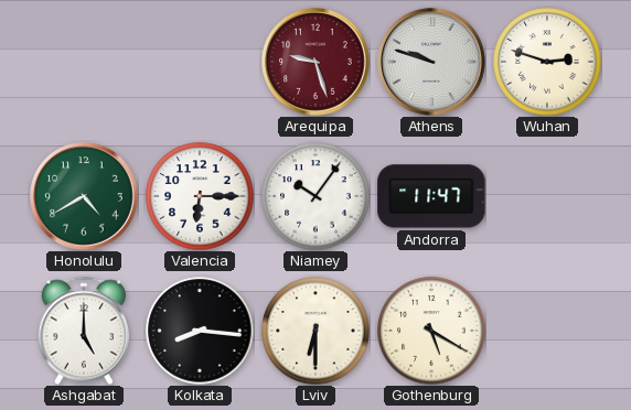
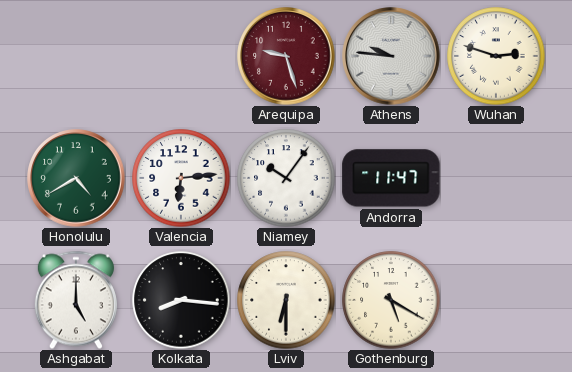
Athens: 9:48 -> 9:46
Valencia: 6:15 -> 6:14
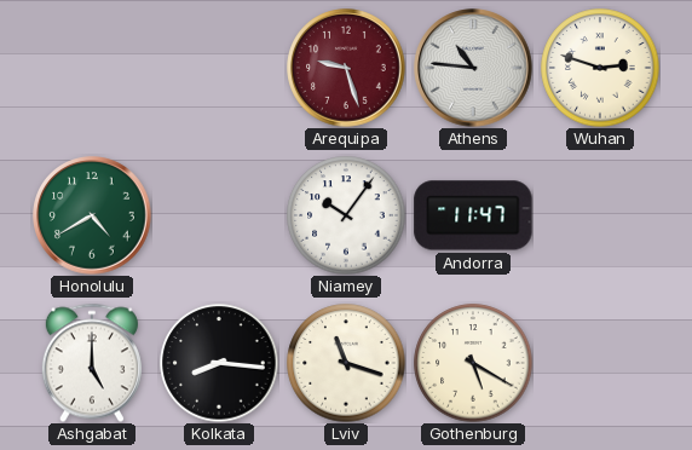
Athens: 9:46 -> 10:46
Valencia: 6:14 -> none
Lviv: 6:30 -> 11:18
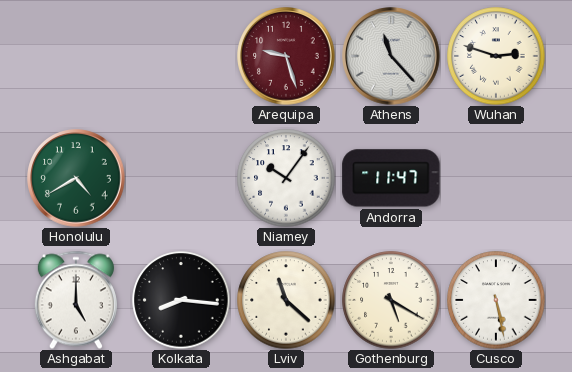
Athens: 10:46 -> 11:23
Lviv: 11:18 -> 11:22
Cusco: none -> 5:28
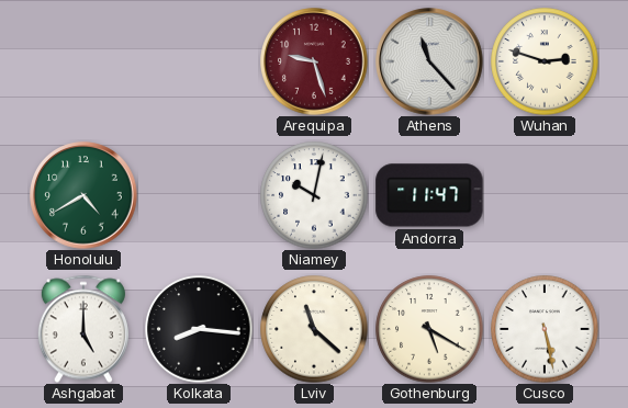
Niamey: 10:06 -> 10:02
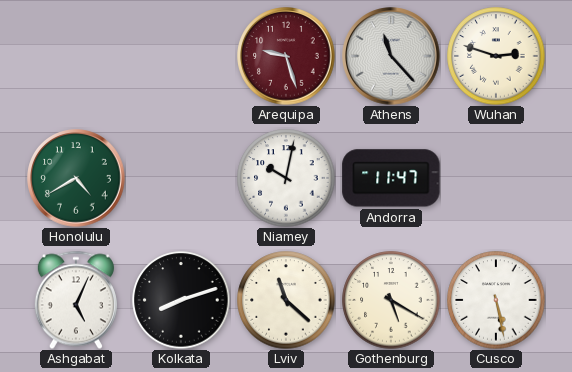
Ashgabat: 5:00 -> 5:04
Kolkata: 8:16 -> 8:12
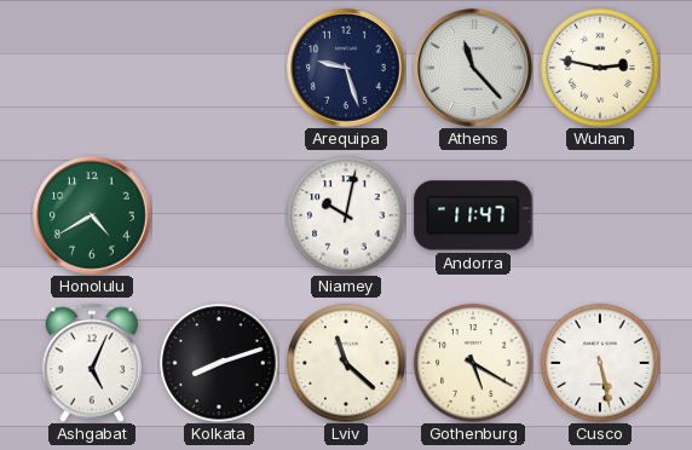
Arequipa dial: burgundy -> navy
Wuhan: 2:48 -> 2:47
